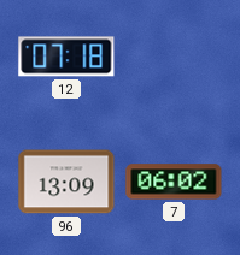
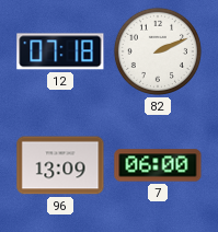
82: none -> 2:11
7: 06:02 -> 06:00
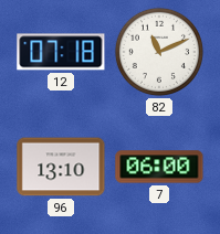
82: 2:11 -> 11:11
96: 13:09 -> 13:10
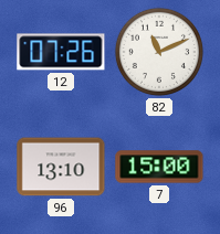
12: 07:18 -> 07:26
7: 06:00 -> 15:00
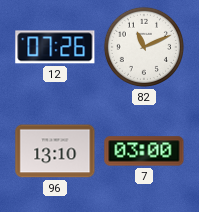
7: 15:00 -> 03:00
